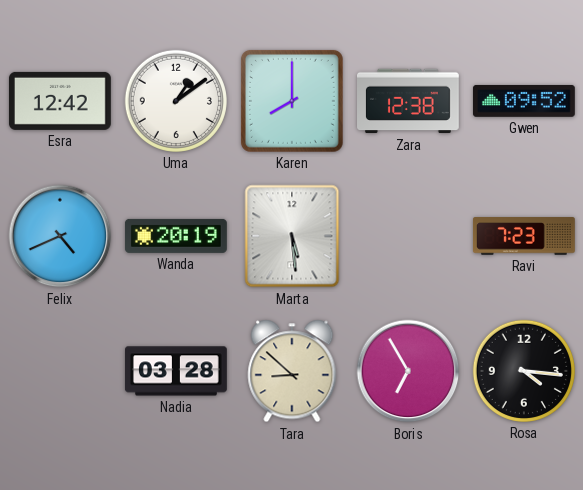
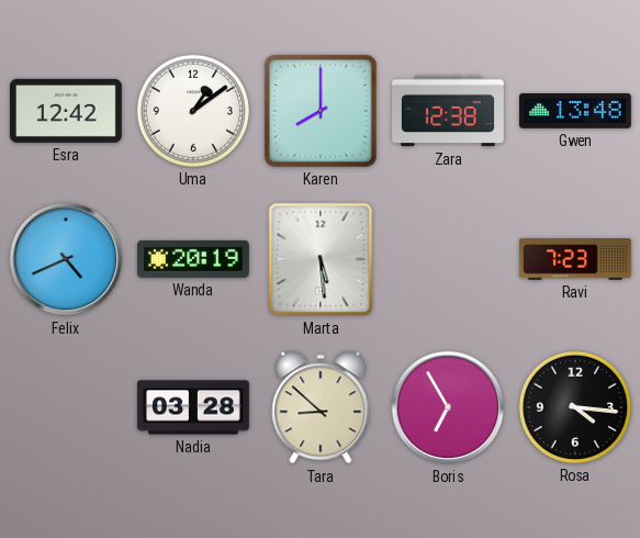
Gwen: 09:52 -> 13:48
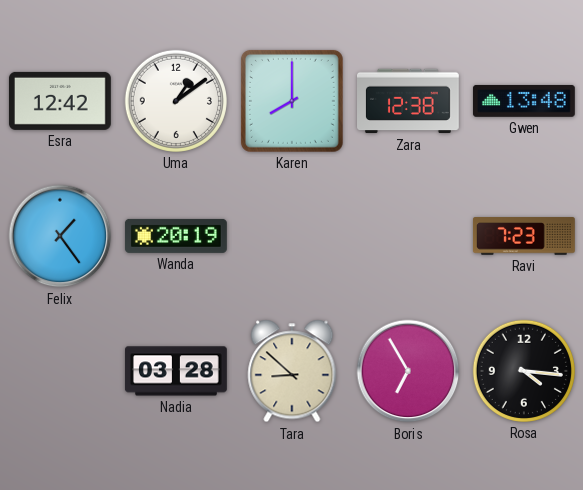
Felix: 4:41 -> 1:24
Marta: 5:29 -> none
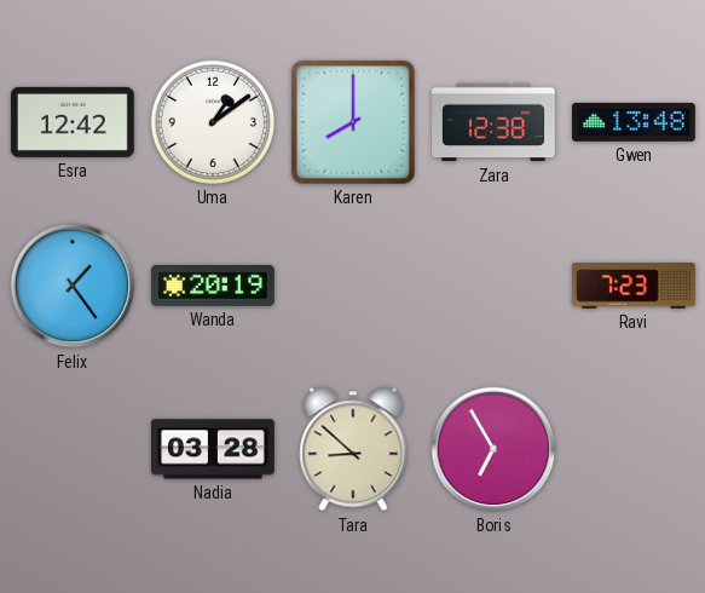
Rosa: 4:16 -> none
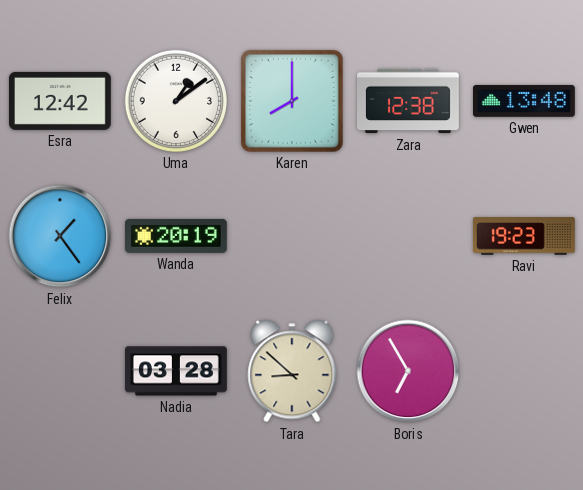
Ravi: 7:23 -> 19:23
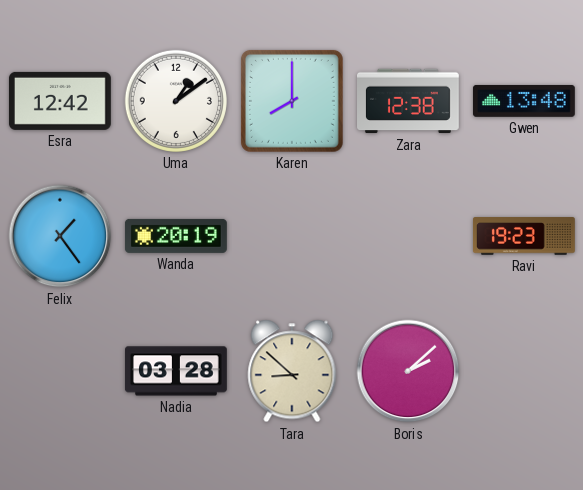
Boris: 6:55 -> 2:08
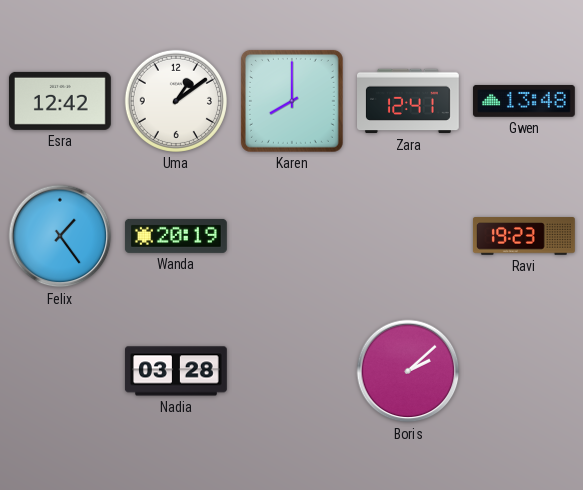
Zara: 12:38 -> 12:41
Tara: 8:52 -> none
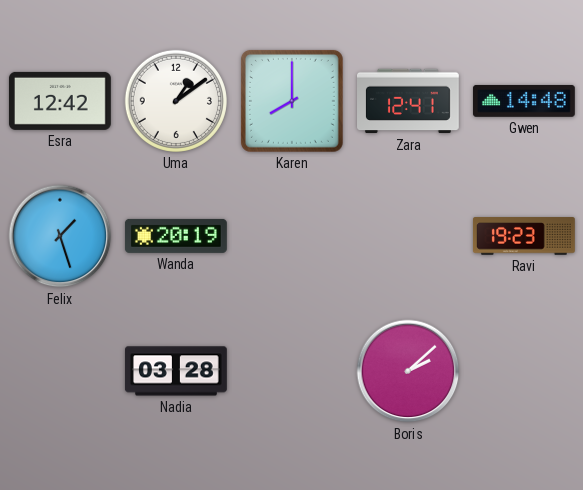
Gwen: 13:48 -> 14:48
Felix: 1:24 -> 1:27
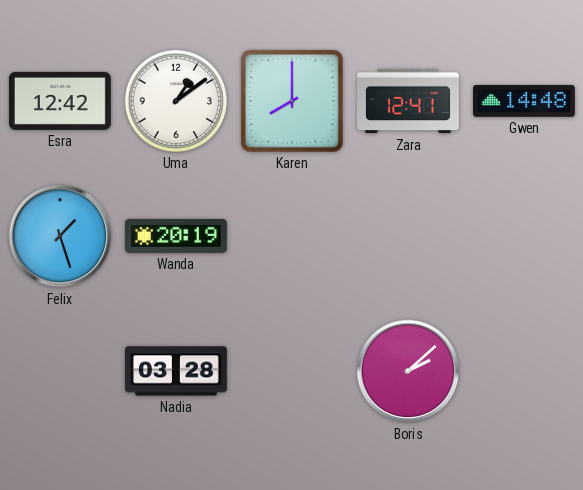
Ravi: 19:23 -> none
